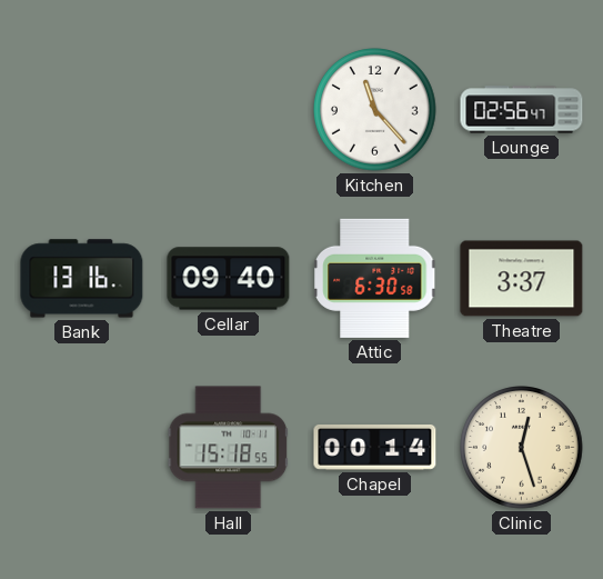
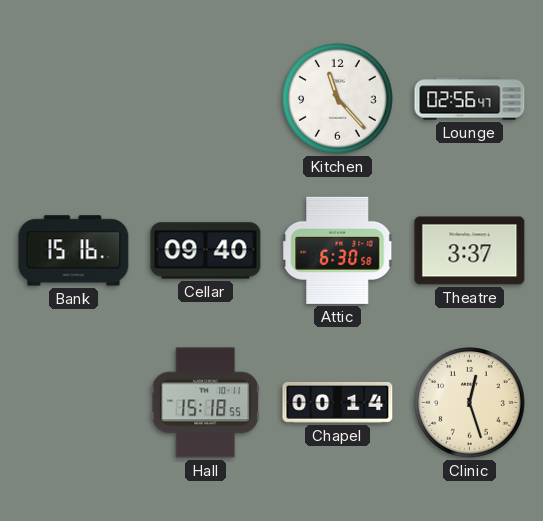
Bank: 13:16 -> 15:16
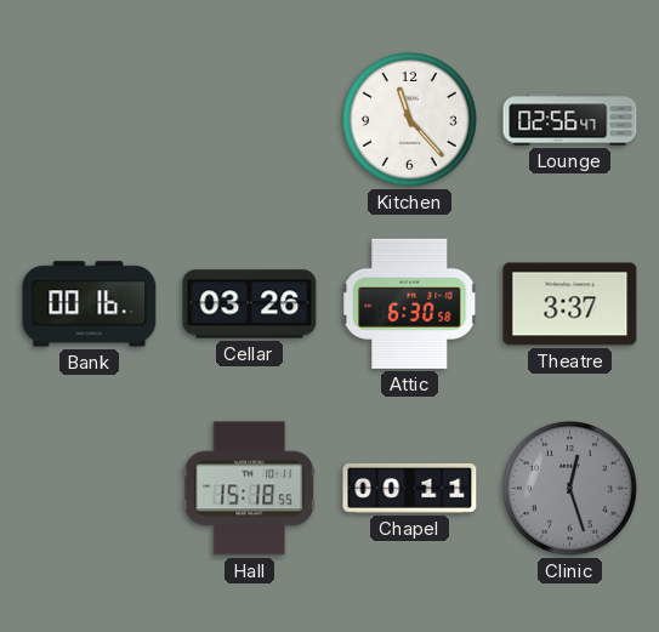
Bank: 15:16 -> 00:16
Cellar: 09:40 -> 03:26
Chapel: 00:14 -> 00:11
Clinic dial: cream -> grey
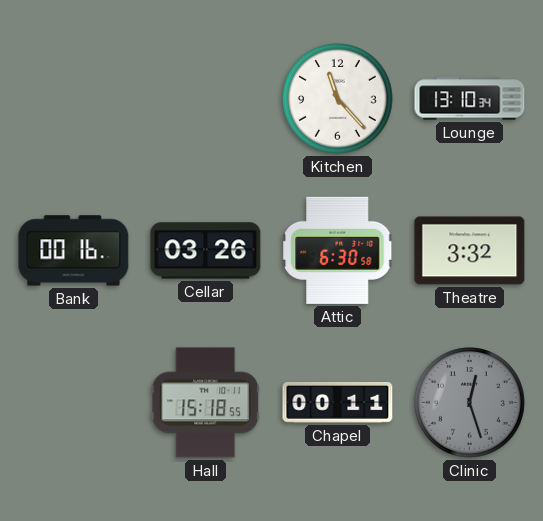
Lounge: 02:56 -> 13:10
Theatre: 3:37 -> 3:32
